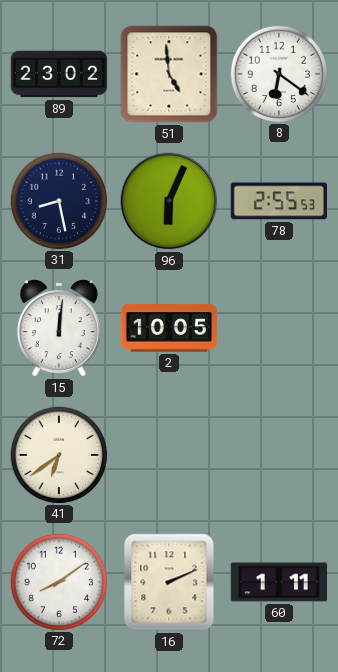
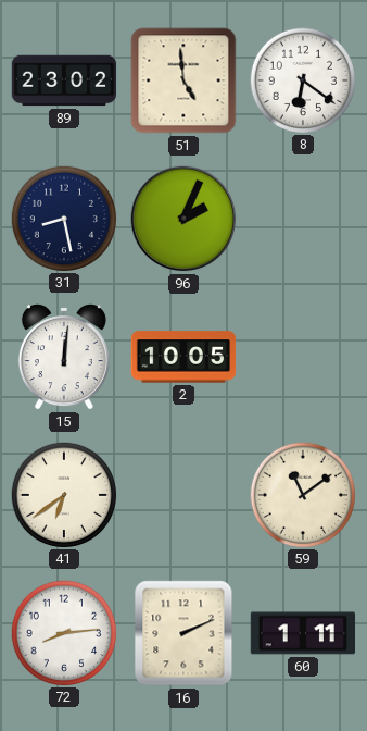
96: 6:04 -> 2:04
78: 2:55 -> none
59: none -> 11:09
72: 8:09 -> 8:14
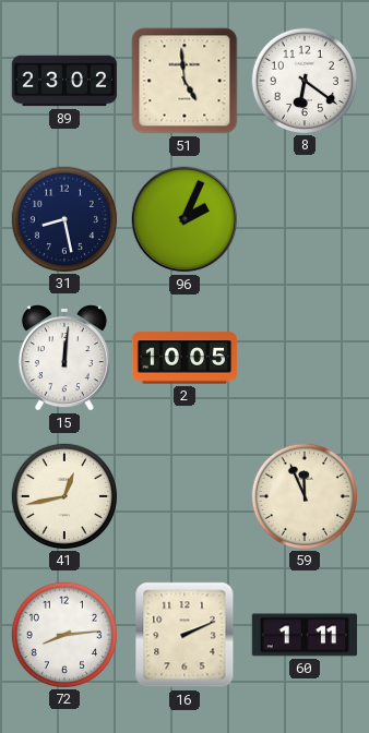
41: 6:39 -> 12:43
59: 11:09 -> 11:56
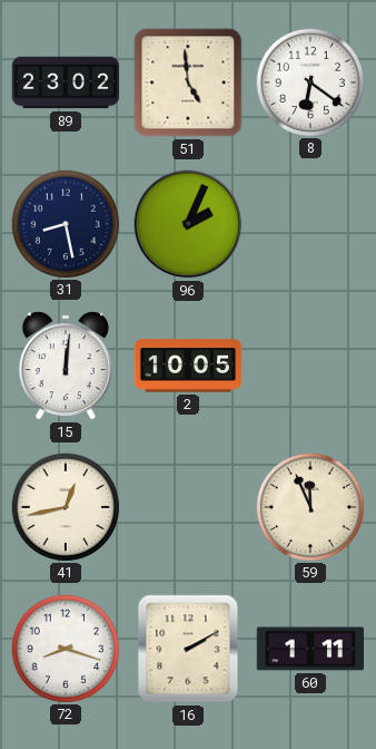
72: 8:14 -> 8:18
16: 2:11 -> 2:10
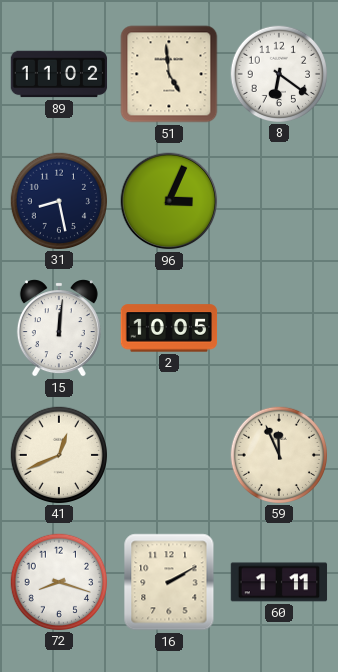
89: 23:02 -> 11:02
96: 2:04 -> 3:04
41: 12:43 -> 12:41
